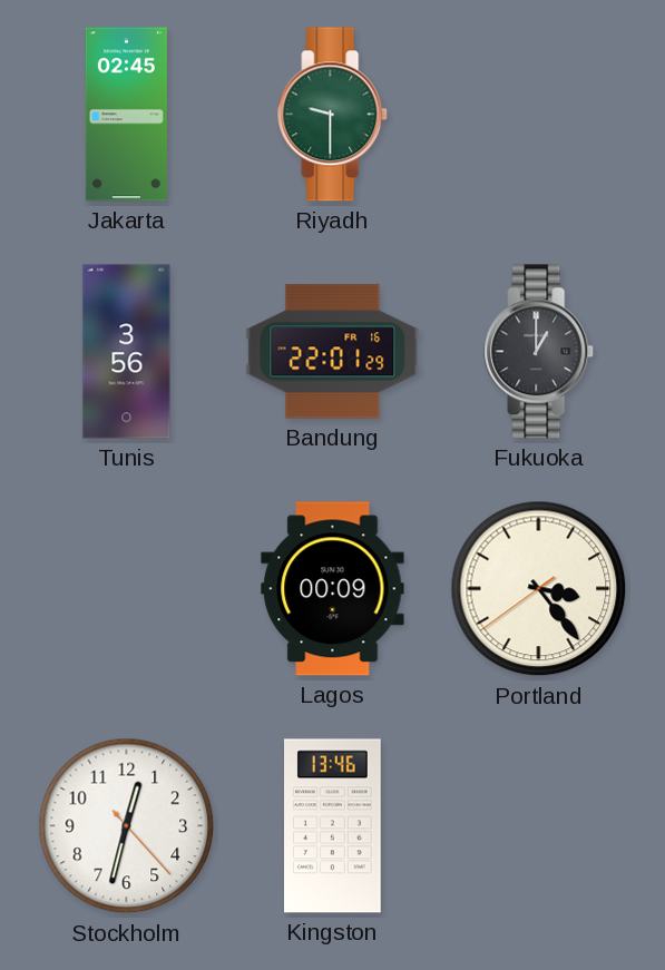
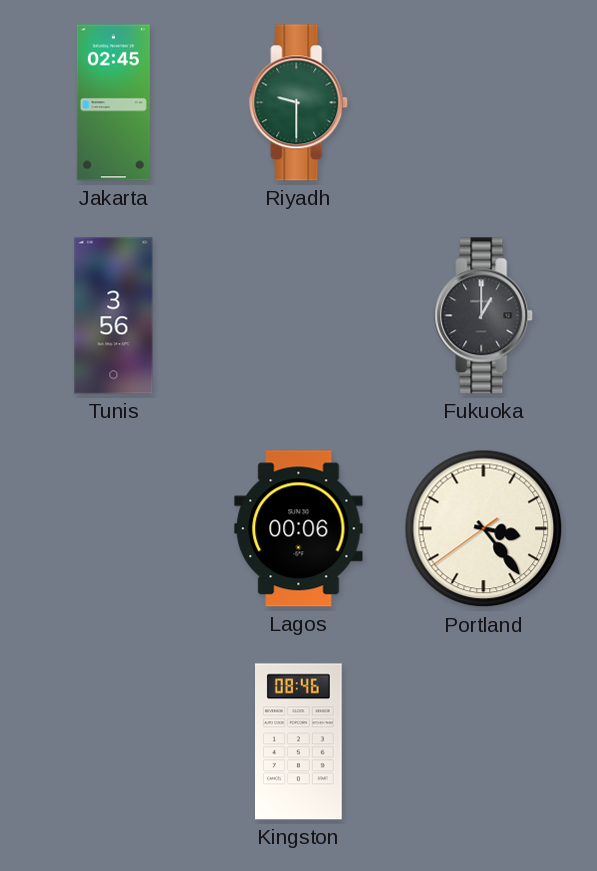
Bandung: 22:01 -> none
Lagos: 00:09 -> 00:06
Stockholm: 12:32 -> none
Kingston: 13:46 -> 08:46
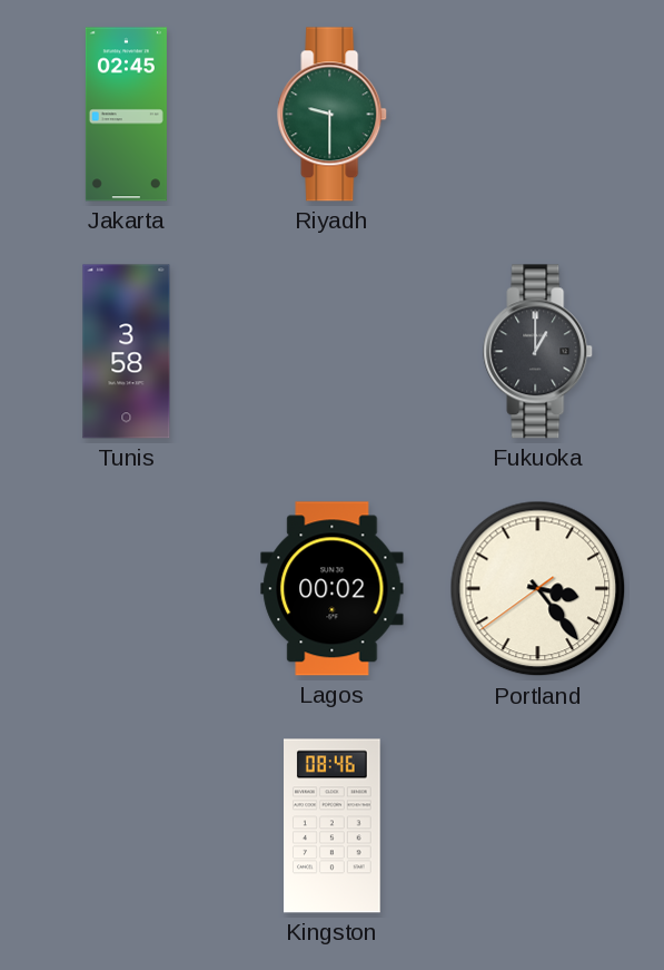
Tunis: 3:56 -> 3:58
Lagos: 00:06 -> 00:02
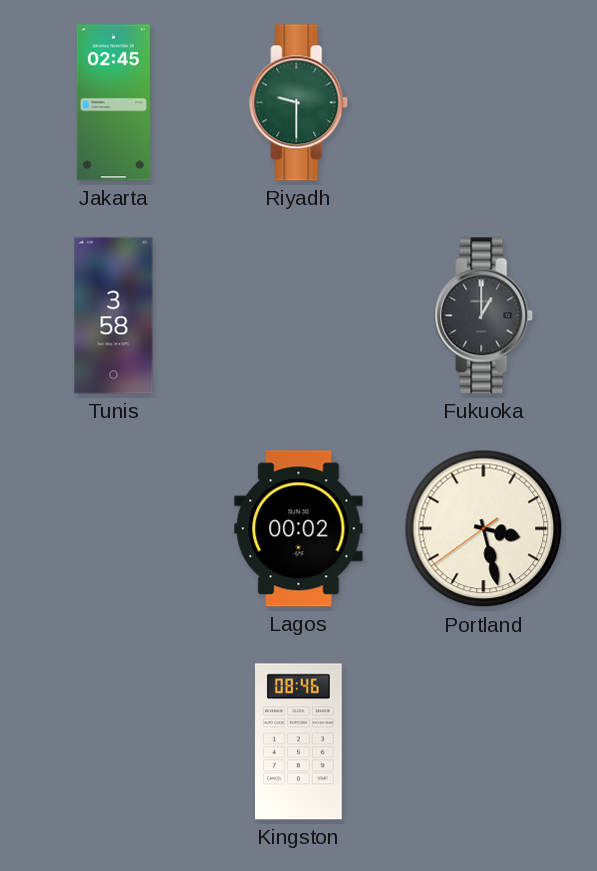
Portland: 3:23 -> 3:27
